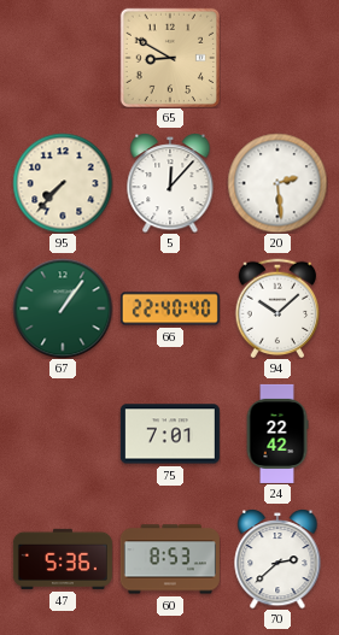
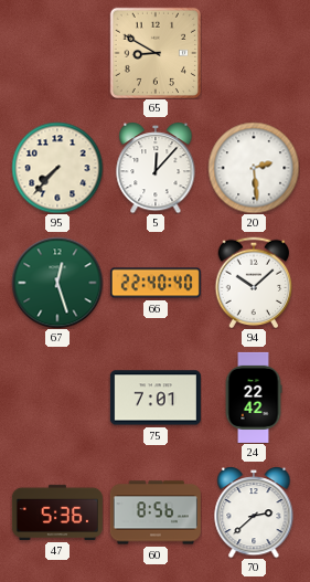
67: 1:06 -> 12:27
60: 8:53 -> 8:56
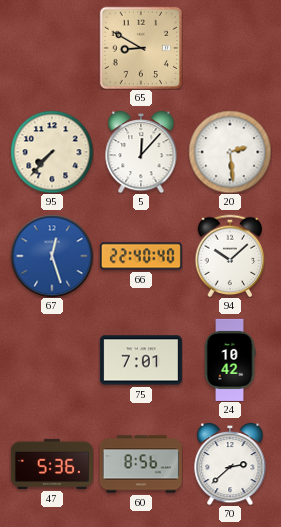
67 dial: green -> blue
24: 22:42 -> 10:42
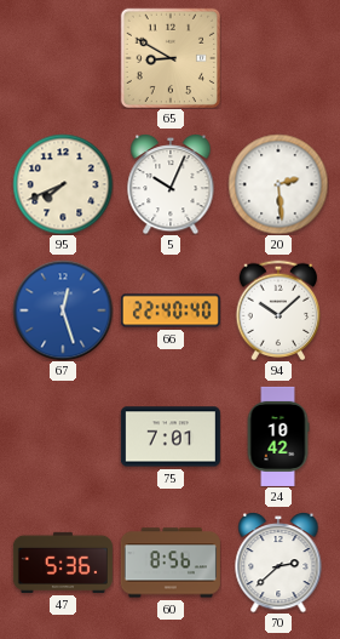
95: 7:37 -> 7:41
5: 12:07 -> 10:04
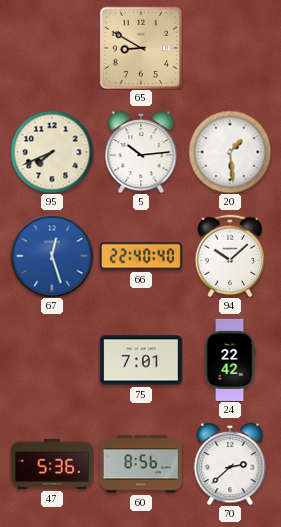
5: 10:04 -> 10:14
20: 2:29 -> 1:29
24: 10:42 -> 22:42
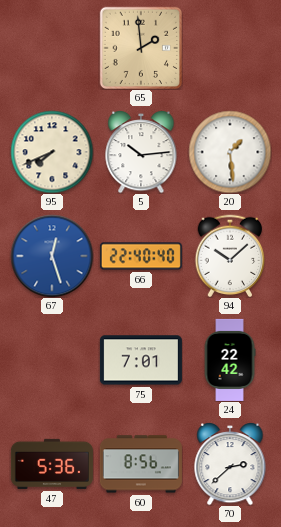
65: 8:50 -> 1:59
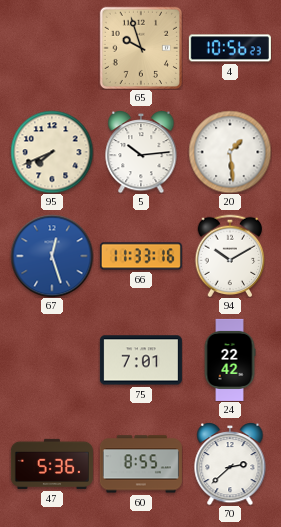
65: 1:59 -> 9:57
4: none -> 10:56
66: 22:40 -> 11:33
94: 10:08 -> 10:10
60: 8:56 -> 8:55
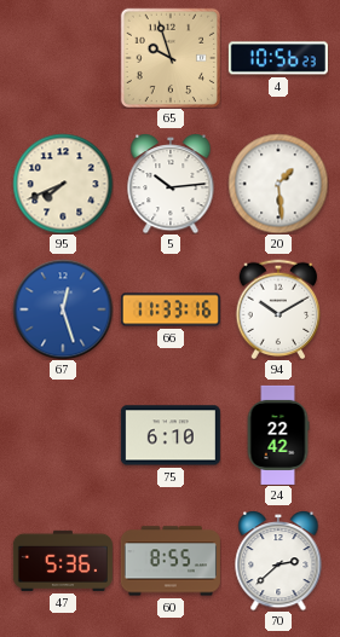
75: 7:01 -> 6:10
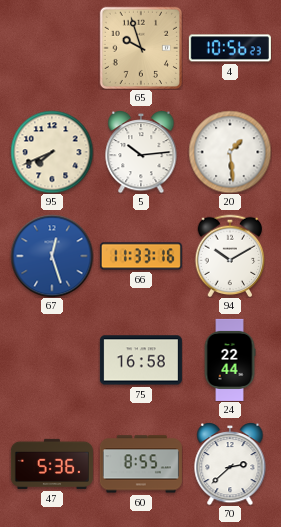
75: 6:10 -> 16:58
24: 22:42 -> 22:44
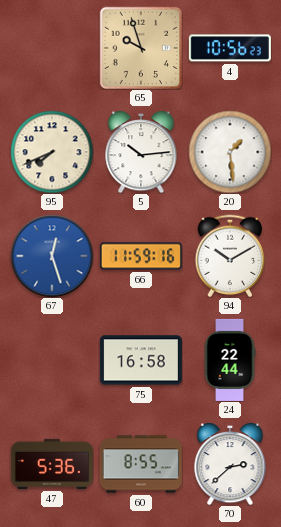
66: 11:33 -> 11:59
